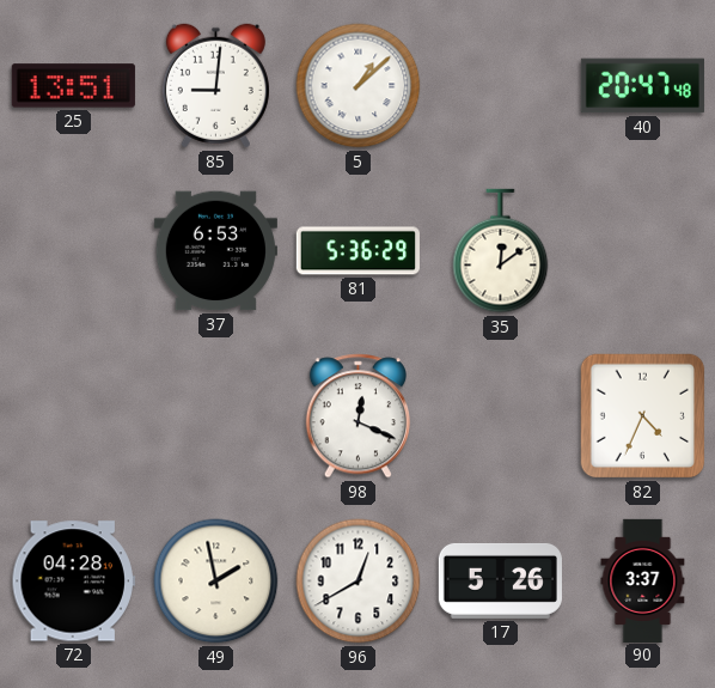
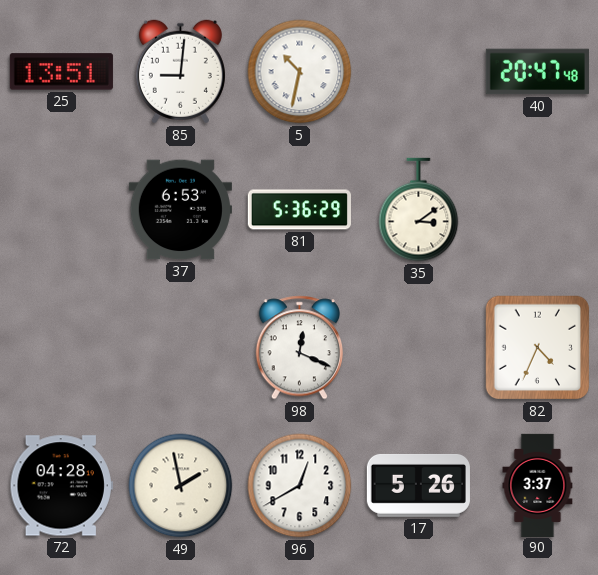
5: 1:08 -> 10:32
35: 12:09 -> 3:09
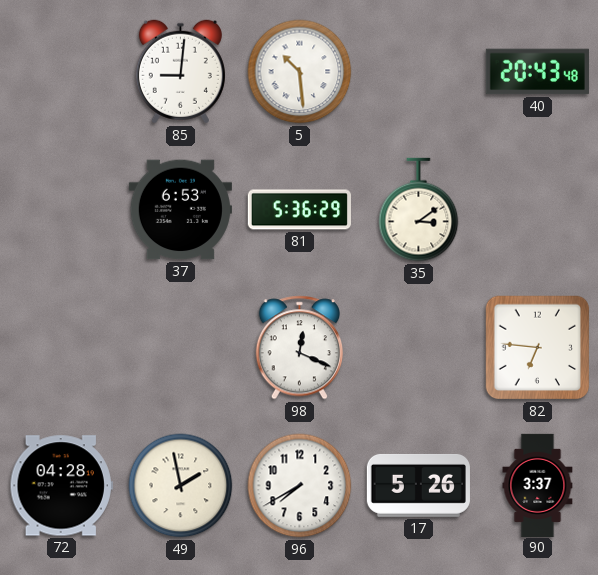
25: 13:51 -> none
5: 10:32 -> 10:29
40: 20:47 -> 20:43
82: 4:34 -> 6:46
96: 12:40 -> 7:40
